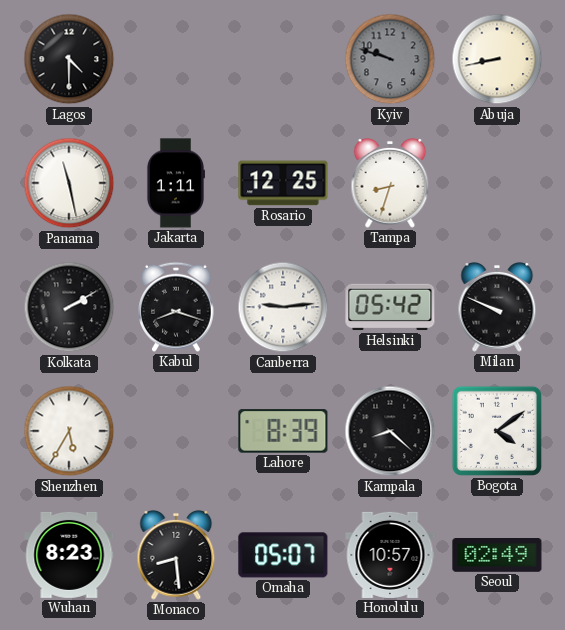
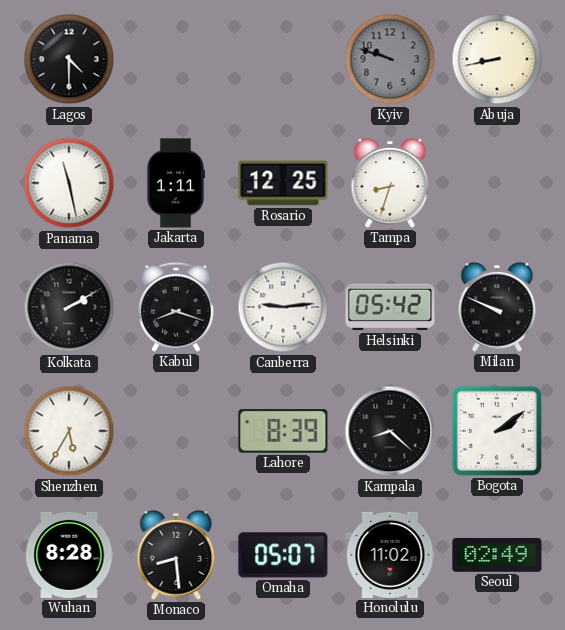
Bogota: 4:09 -> 2:09
Wuhan: 8:23 -> 8:28
Honolulu: 10:57 -> 11:02
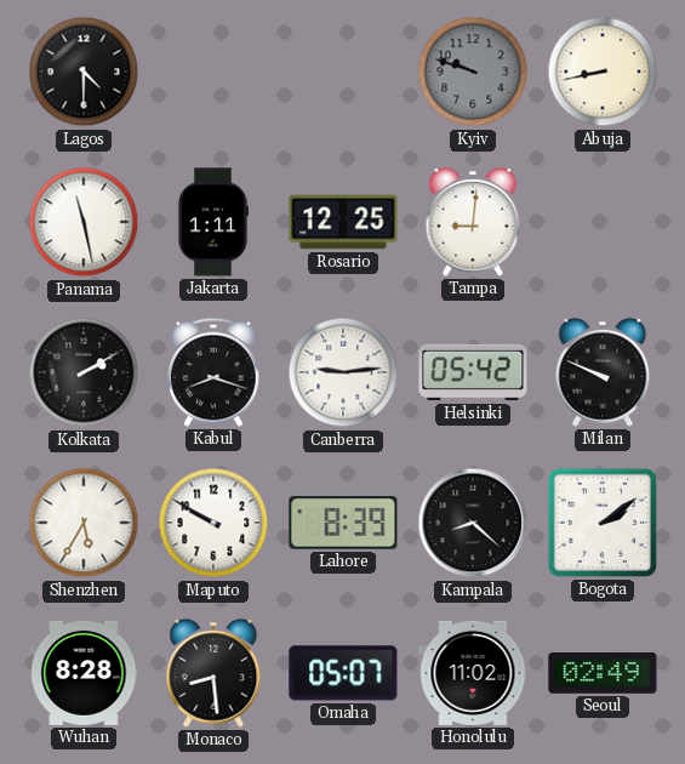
Tampa: 8:33 -> 9:01
Maputo: none -> 9:50
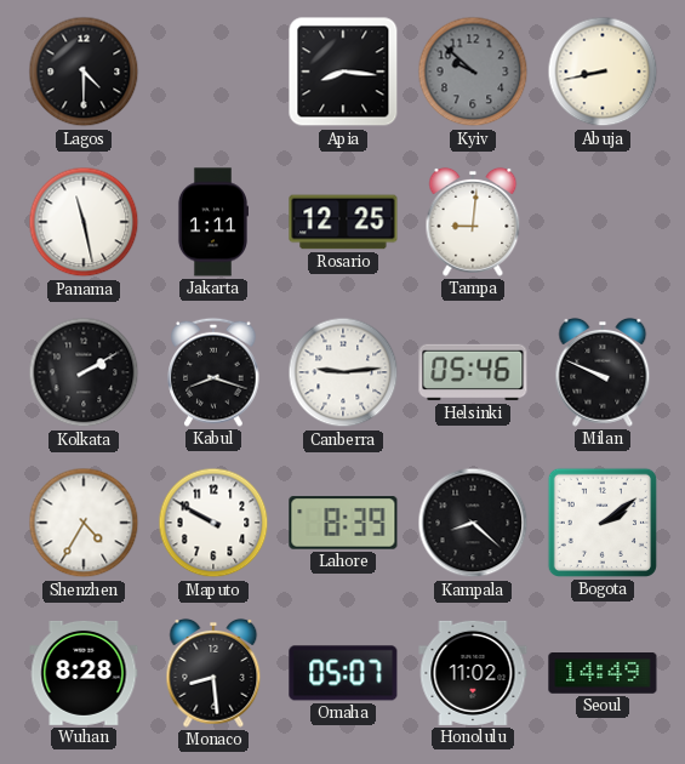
Apia: none -> 8:16
Kyiv: 9:48 -> 9:52
Helsinki: 05:42 -> 05:46
Shenzhen: 5:35 -> 4:35
Seoul: 02:49 -> 14:49
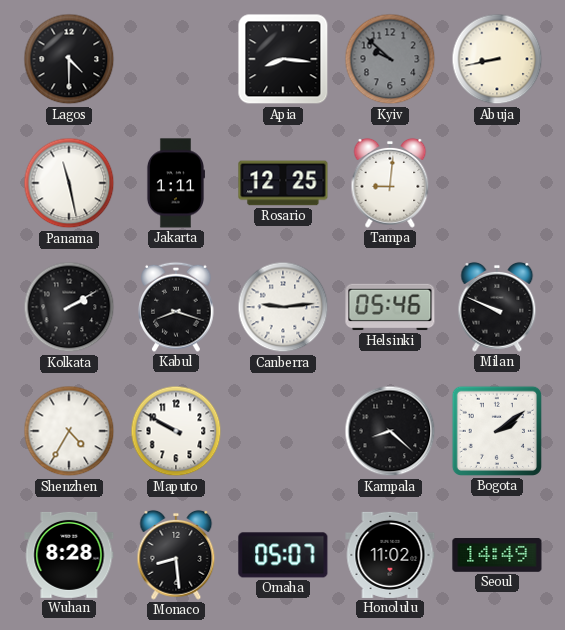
Lahore: 8:39 -> none
